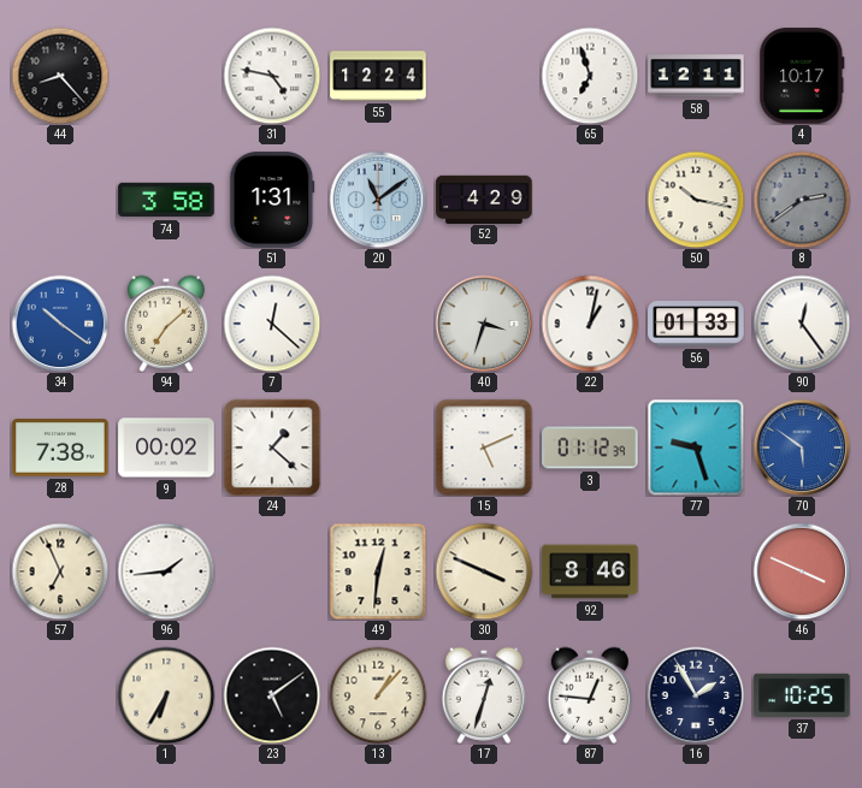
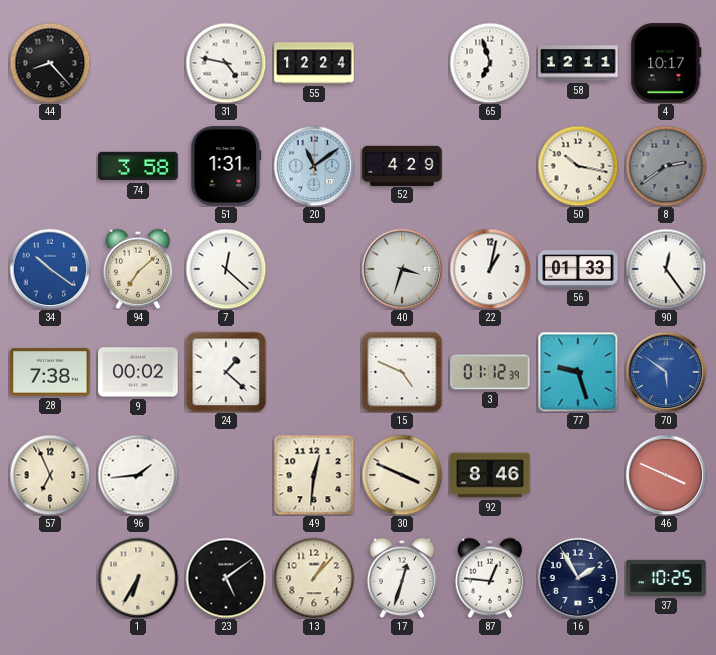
15: 5:11 -> 4:49
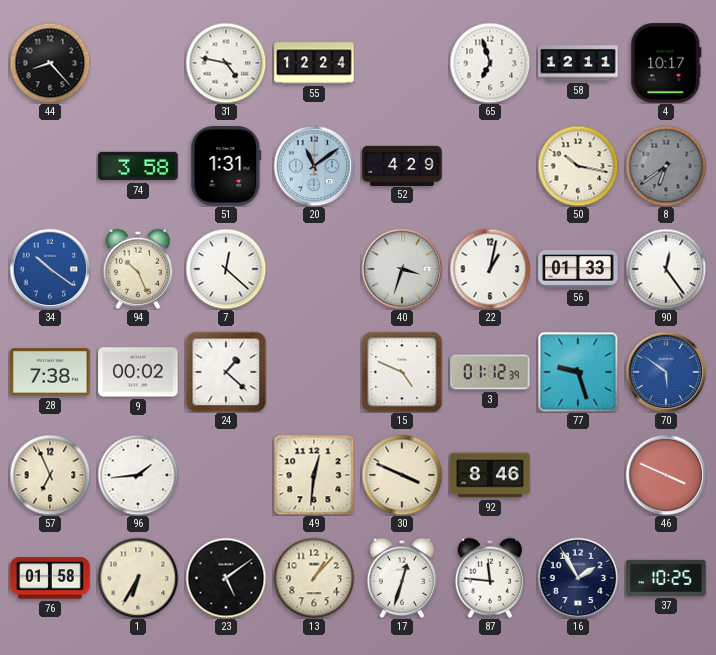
8: 2:39 -> 6:39
94: 7:08 -> 10:26
76: none -> 01:58
87: 12:46 -> 11:46
